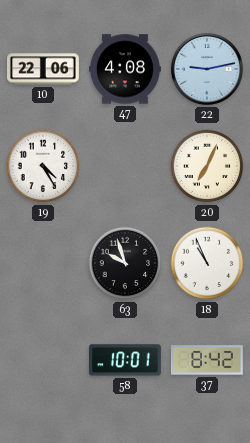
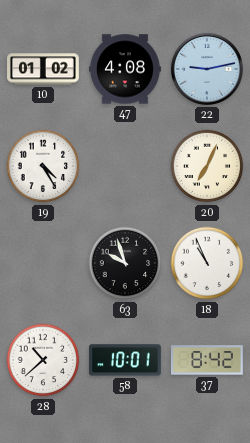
10: 22:06 -> 01:02
28: none -> 10:38
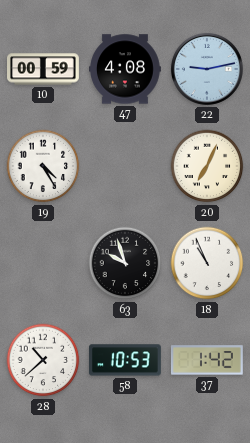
10: 01:02 -> 00:59
58: 10:01 -> 10:53
37: 8:42 -> 1:42
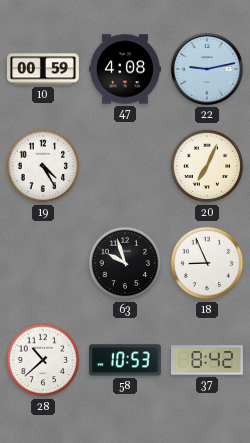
18: 10:56 -> 8:56
37: 1:42 -> 8:42
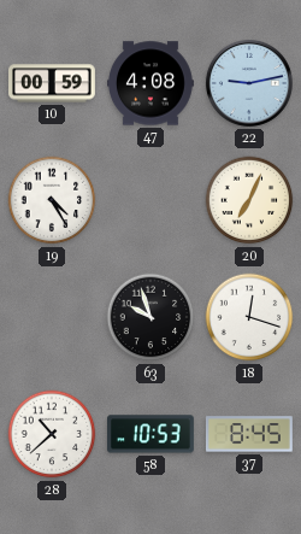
18: 8:56 -> 12:18
37: 8:42 -> 8:45
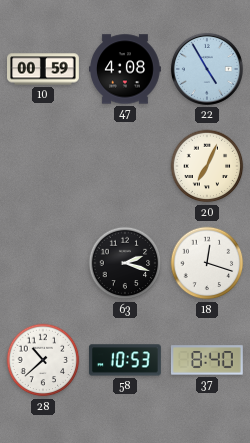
22: 9:13 -> 4:55
19: 4:25 -> none
63: 9:57 -> 2:18
37: 8:45 -> 8:40
